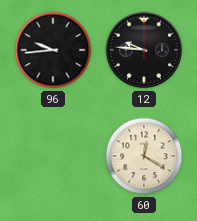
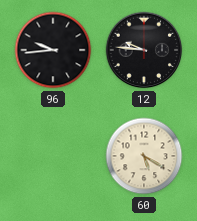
60: 12:20 -> 5:20
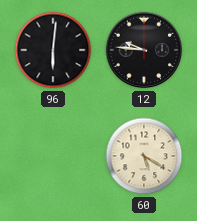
96: 9:44 -> 6:01
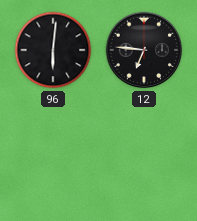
12: 9:46 -> 6:46
60: 5:20 -> none
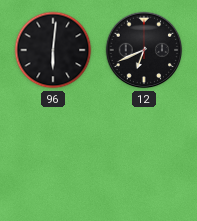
12: 6:46 -> 6:41
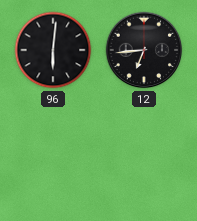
12: 6:41 -> 6:44
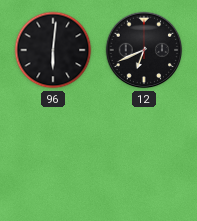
12: 6:44 -> 6:41
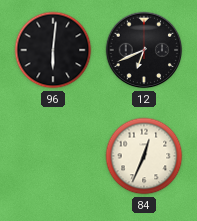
84: none -> 12:34
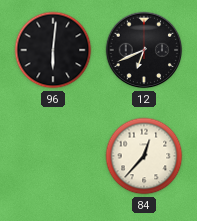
84: 12:34 -> 12:37
